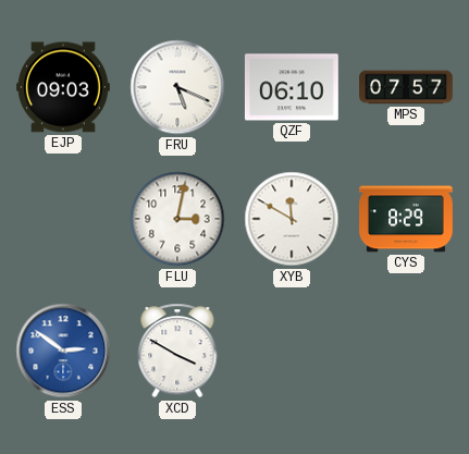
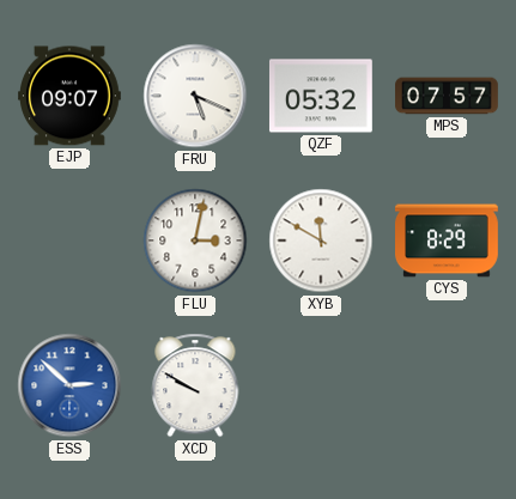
EJP: 09:03 -> 09:07
QZF: 06:10 -> 05:32
ESS: 2:51 -> 2:52
XCD: 3:50 -> 9:50
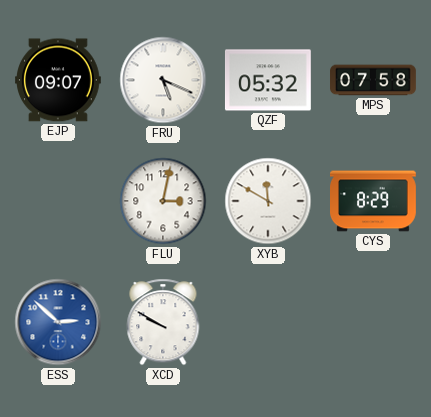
MPS: 07:57 -> 07:58
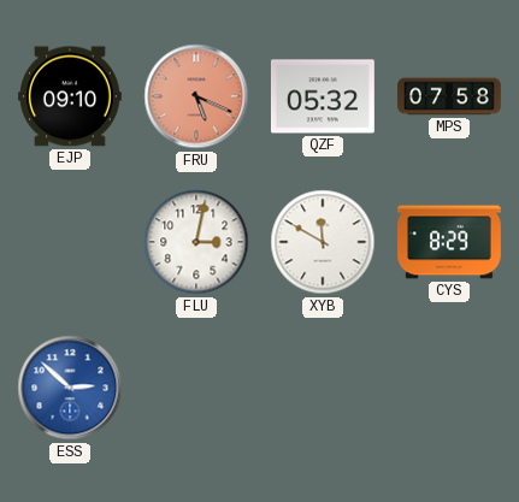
EJP: 09:07 -> 09:10
FRU dial: white -> salmon
XCD: 9:50 -> none
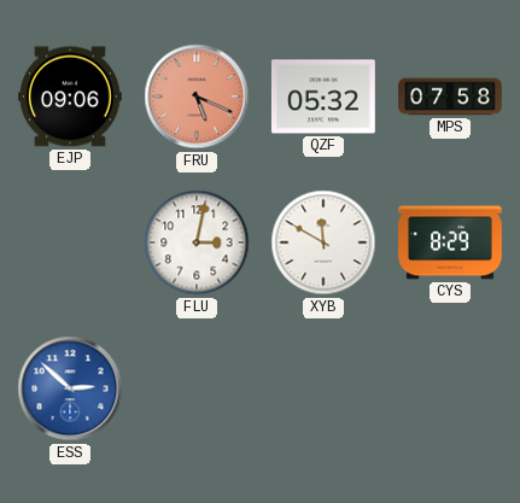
EJP: 09:10 -> 09:06
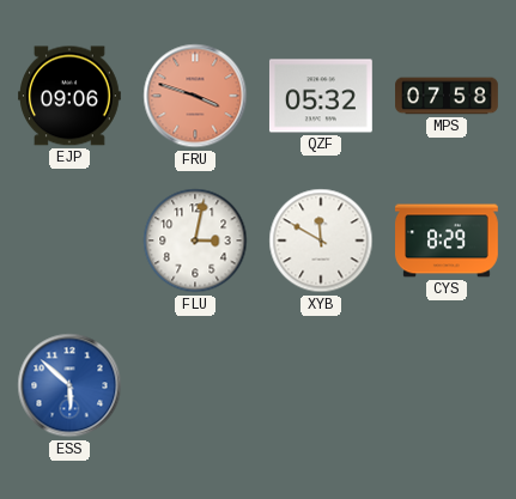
FRU: 5:19 -> 3:48
ESS: 2:52 -> 5:52
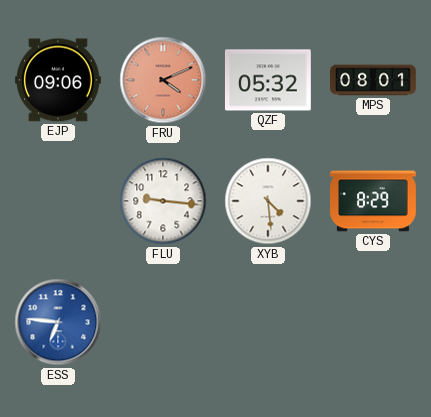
FRU: 3:48 -> 4:11
MPS: 07:58 -> 08:01
FLU: 3:02 -> 9:16
XYB: 11:50 -> 4:29
ESS: 5:52 -> 6:46
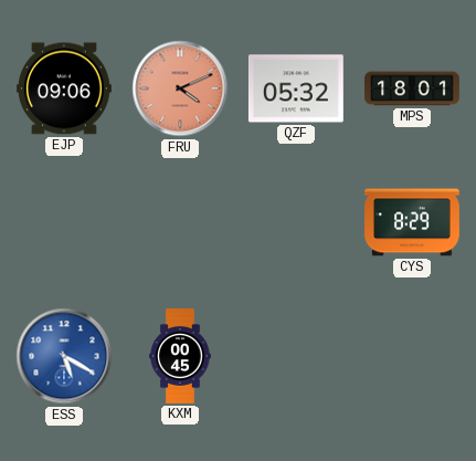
MPS: 08:01 -> 18:01
FLU: 9:16 -> none
XYB: 4:29 -> none
ESS: 6:46 -> 5:20
KXM: none -> 00:45
